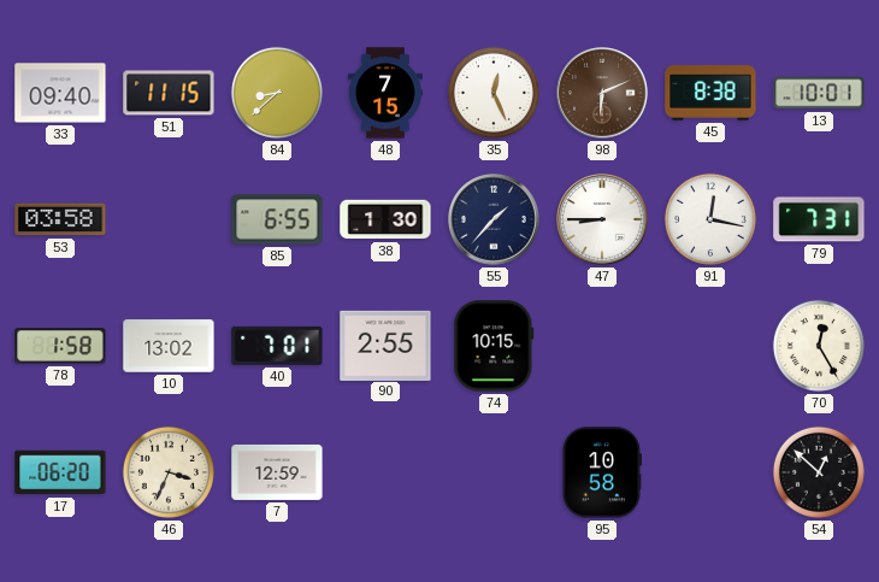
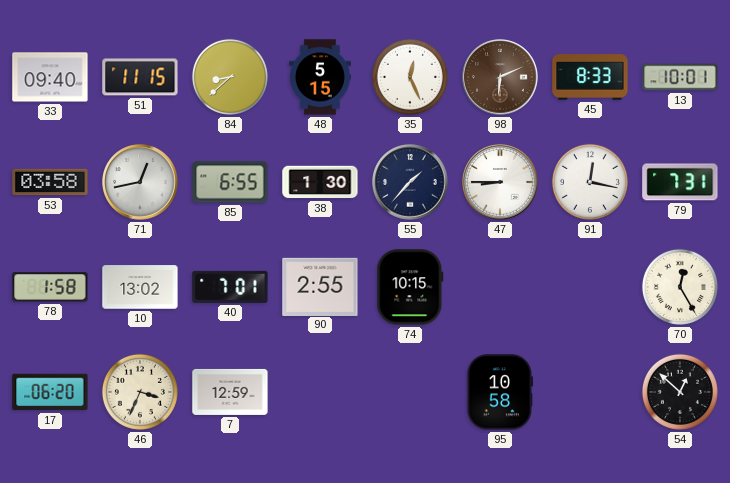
48: 7:15 -> 5:15
45: 8:38 -> 8:33
71: none -> 12:43
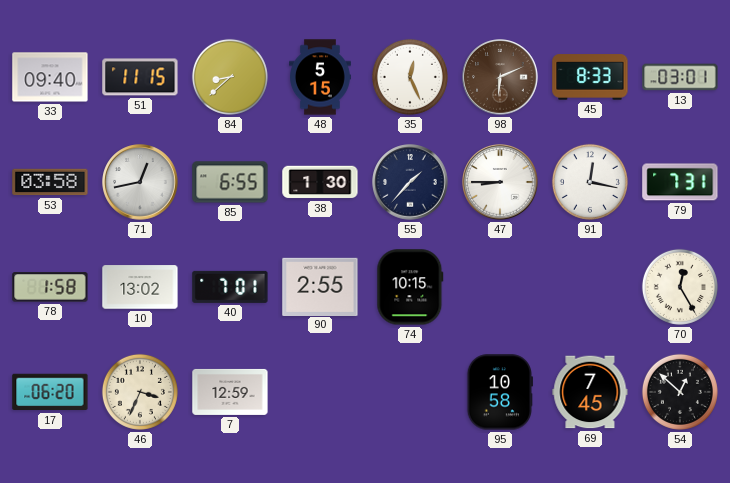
13: 10:01 -> 03:01
69: none -> 7:45
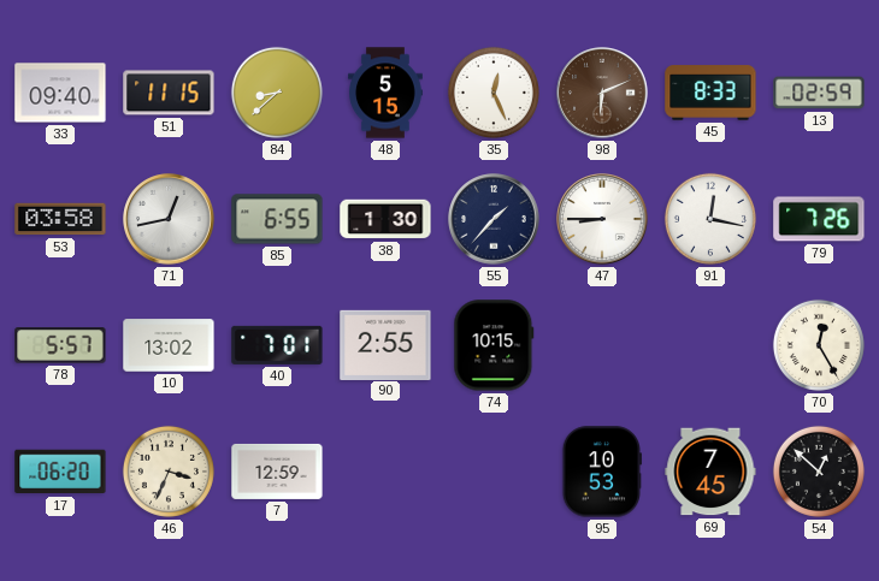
13: 03:01 -> 02:59
79: 7:31 -> 7:26
78: 1:58 -> 5:57
95: 10:58 -> 10:53
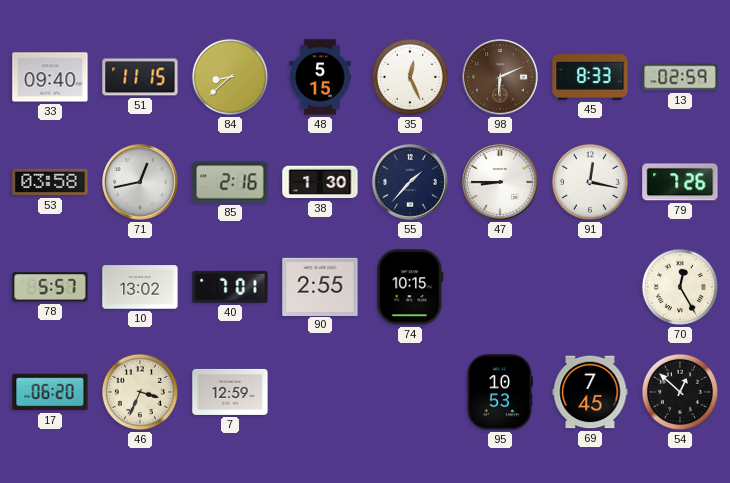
85: 6:55 -> 2:16
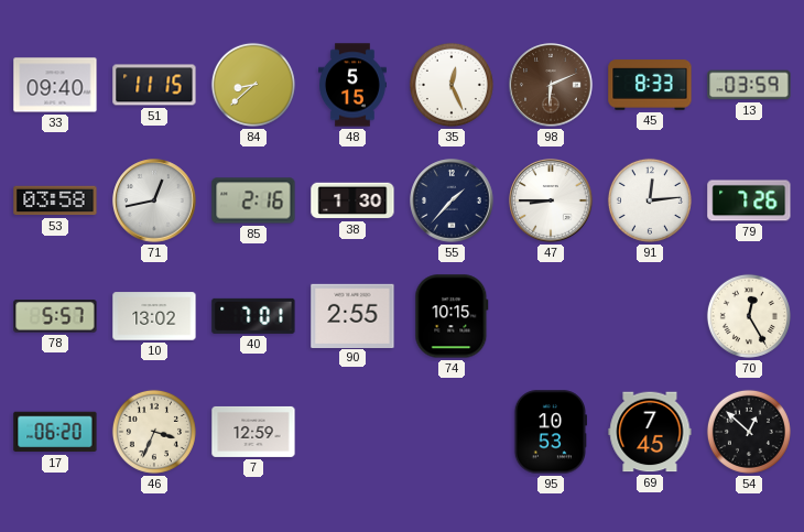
13: 02:59 -> 03:59
91: 12:17 -> 12:14
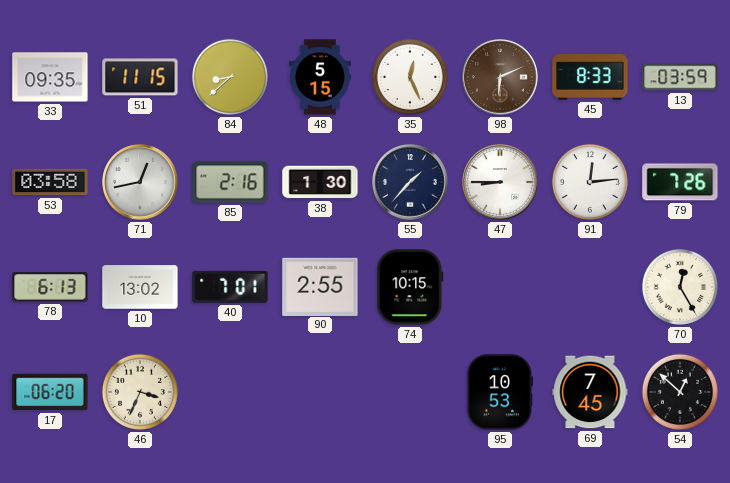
33: 09:40 -> 09:35
78: 5:57 -> 6:13
7: 12:59 -> none
